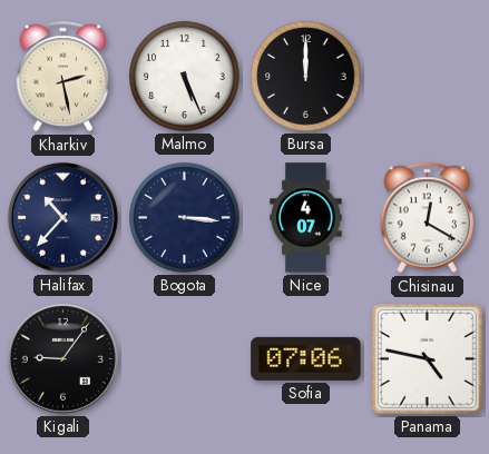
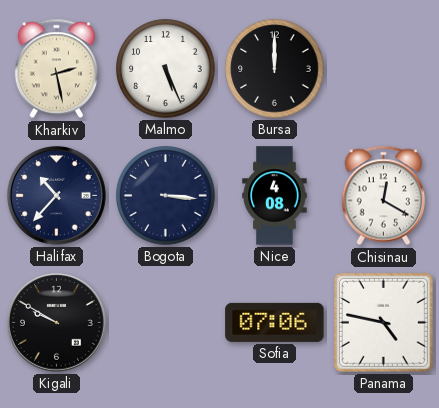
Nice: 4:07 -> 4:08
Kigali: 9:06 -> 9:50
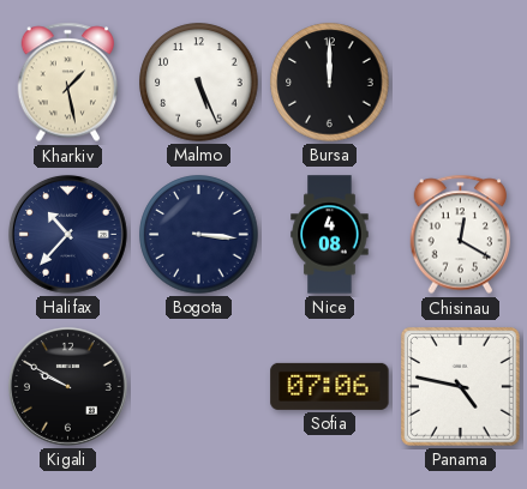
Kharkiv: 2:28 -> 1:28
